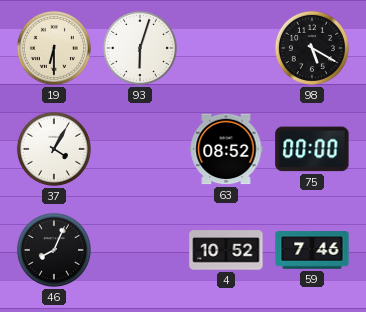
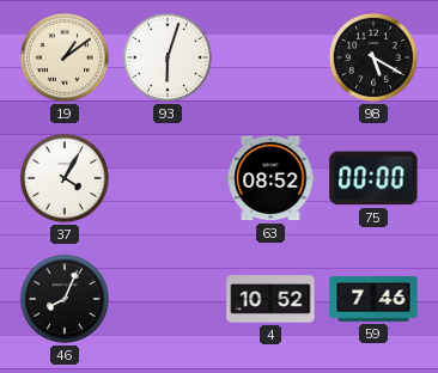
19: 6:30 -> 1:09
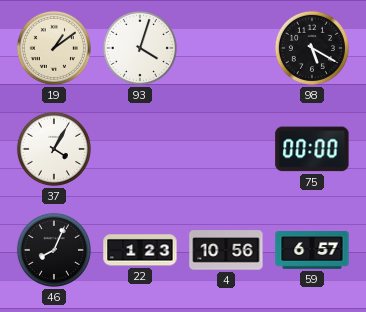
93: 6:03 -> 4:03
63: 08:52 -> none
22: none -> 1:23
4: 10:52 -> 10:56
59: 7:46 -> 6:57
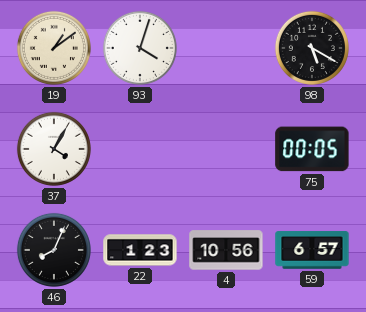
75: 00:00 -> 00:05
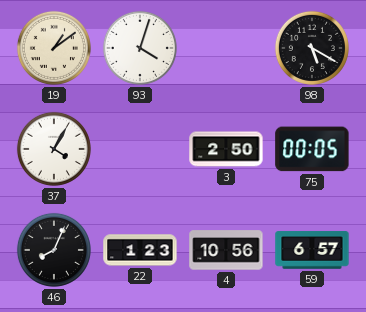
3: none -> 2:50
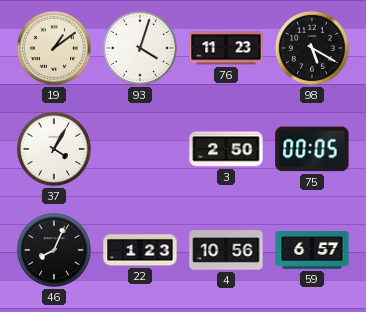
76: none -> 11:23
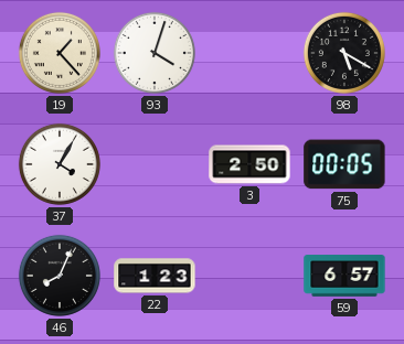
19: 1:09 -> 1:23
76: 11:23 -> none
4: 10:56 -> none
